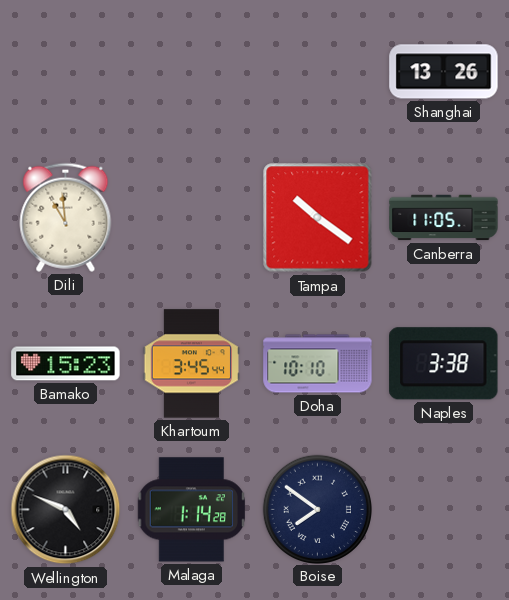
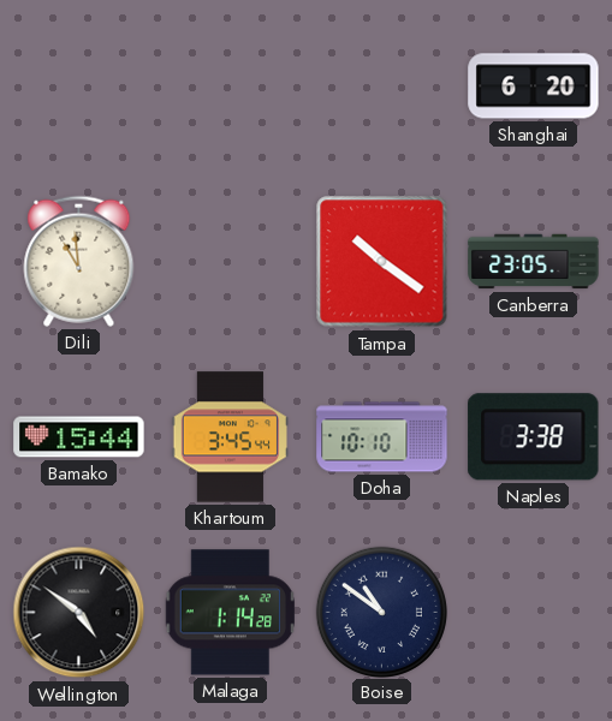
Shanghai: 13:26 -> 6:20
Canberra: 11:05 -> 23:05
Bamako: 15:23 -> 15:44
Wellington: 4:49 -> 4:51
Boise: 7:51 -> 10:51
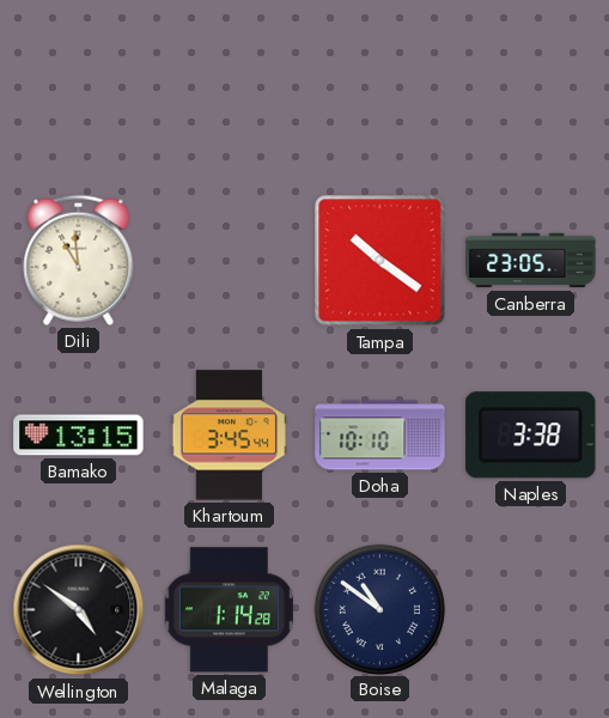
Shanghai: 6:20 -> none
Bamako: 15:44 -> 13:15
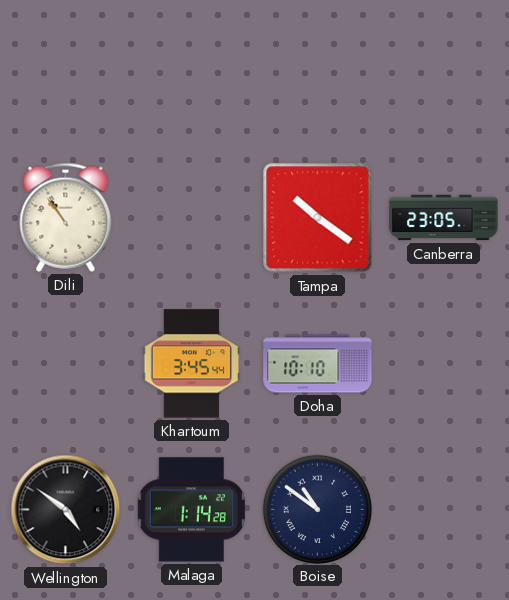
Dili: 10:59 -> 10:54
Bamako: 13:15 -> none
Naples: 3:38 -> none
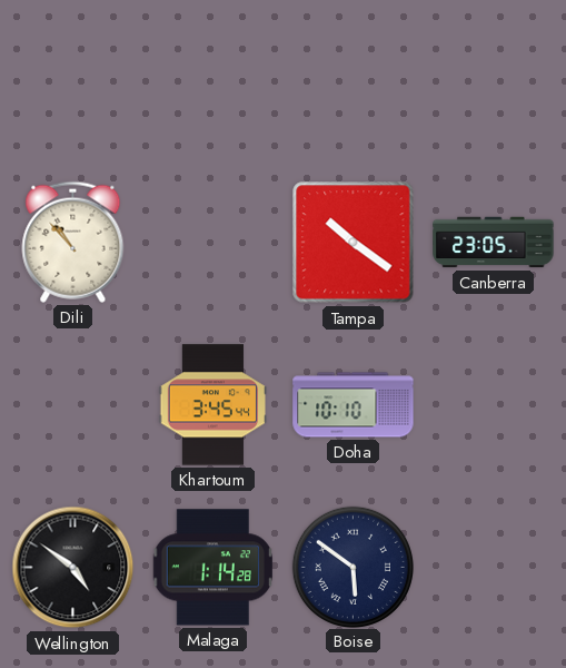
Dili: 10:54 -> 10:53
Boise: 10:51 -> 5:51
